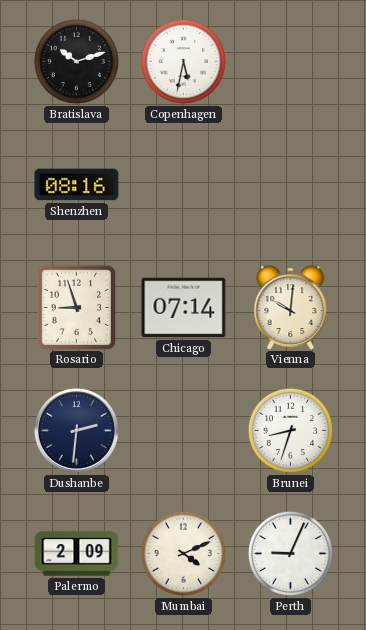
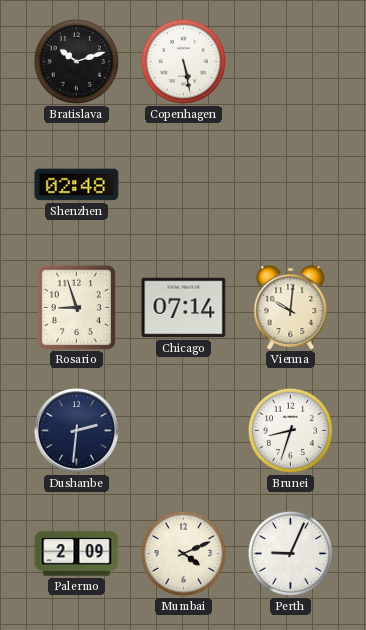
Copenhagen: 5:32 -> 5:28
Shenzhen: 08:16 -> 02:48
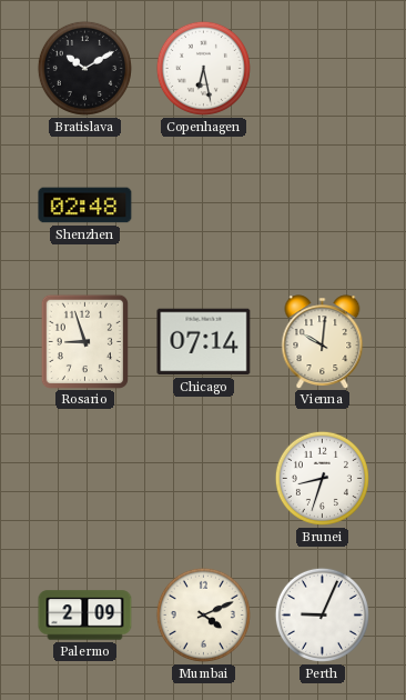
Bratislava: 10:12 -> 10:10
Copenhagen: 5:28 -> 6:28
Dushanbe: 2:31 -> none
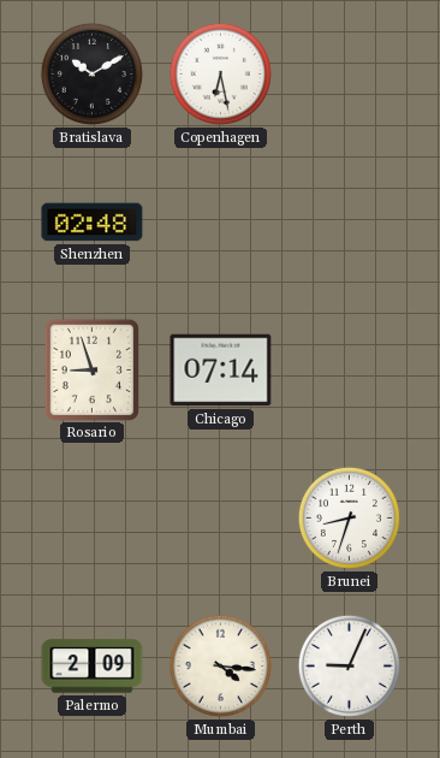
Vienna: 10:01 -> none
Mumbai: 4:11 -> 4:16
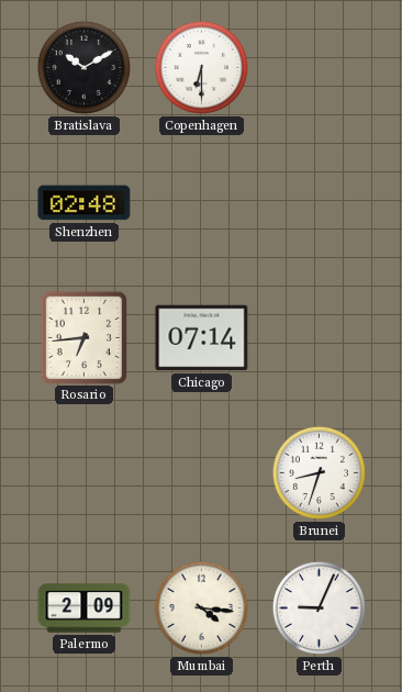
Copenhagen: 6:28 -> 6:30
Rosario: 8:57 -> 6:44
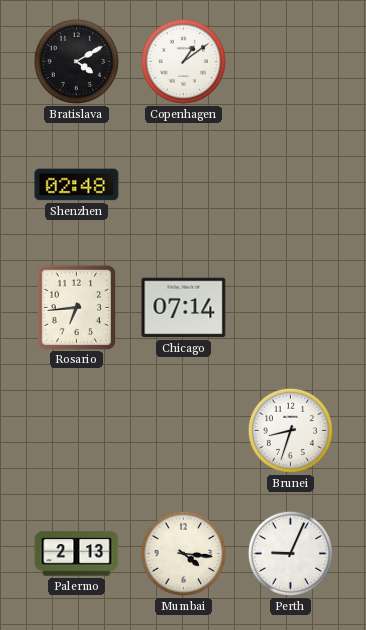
Bratislava: 10:10 -> 4:10
Copenhagen: 6:30 -> 1:09
Palermo: 2:09 -> 2:13
